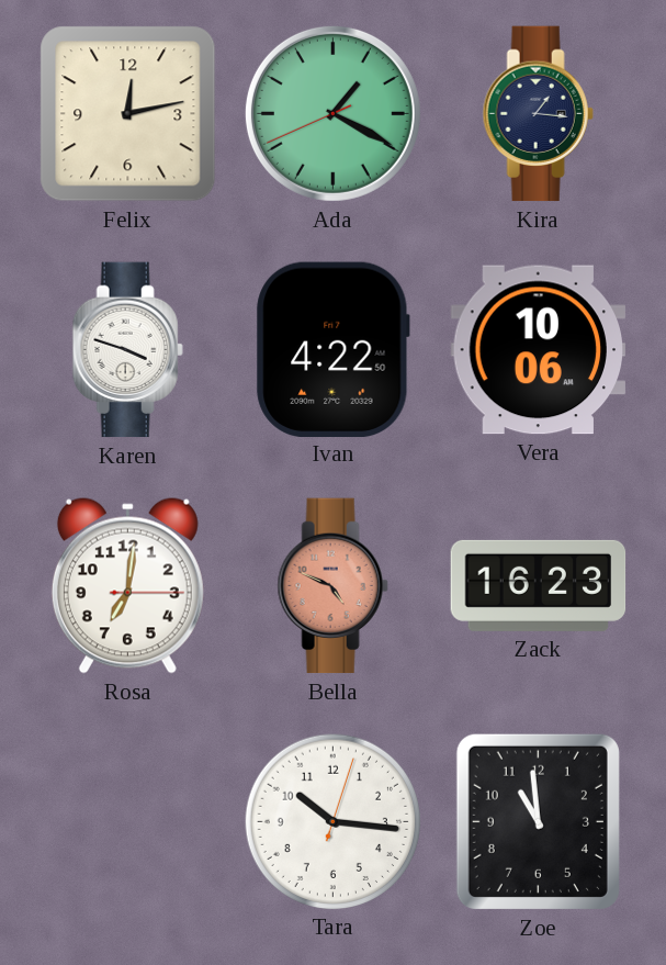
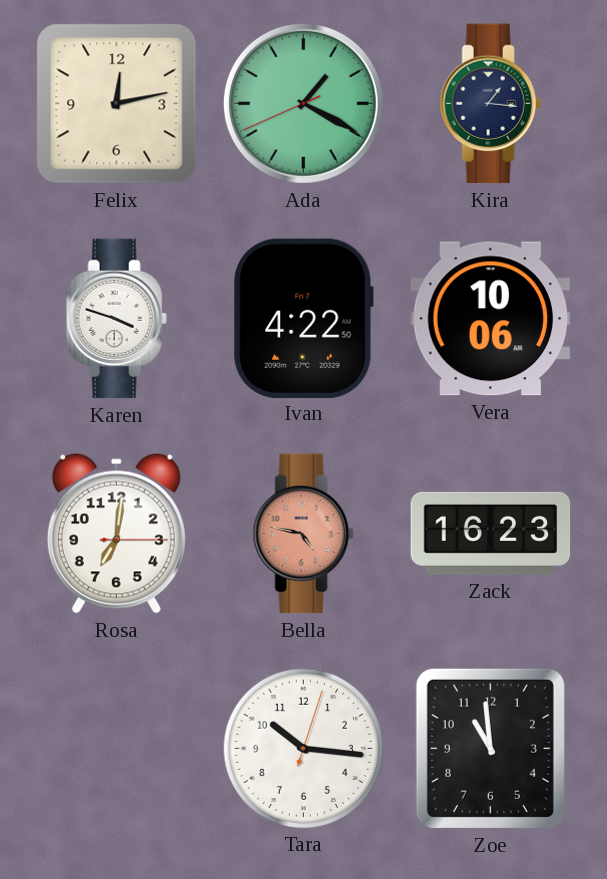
Bella: 4:49 -> 4:47
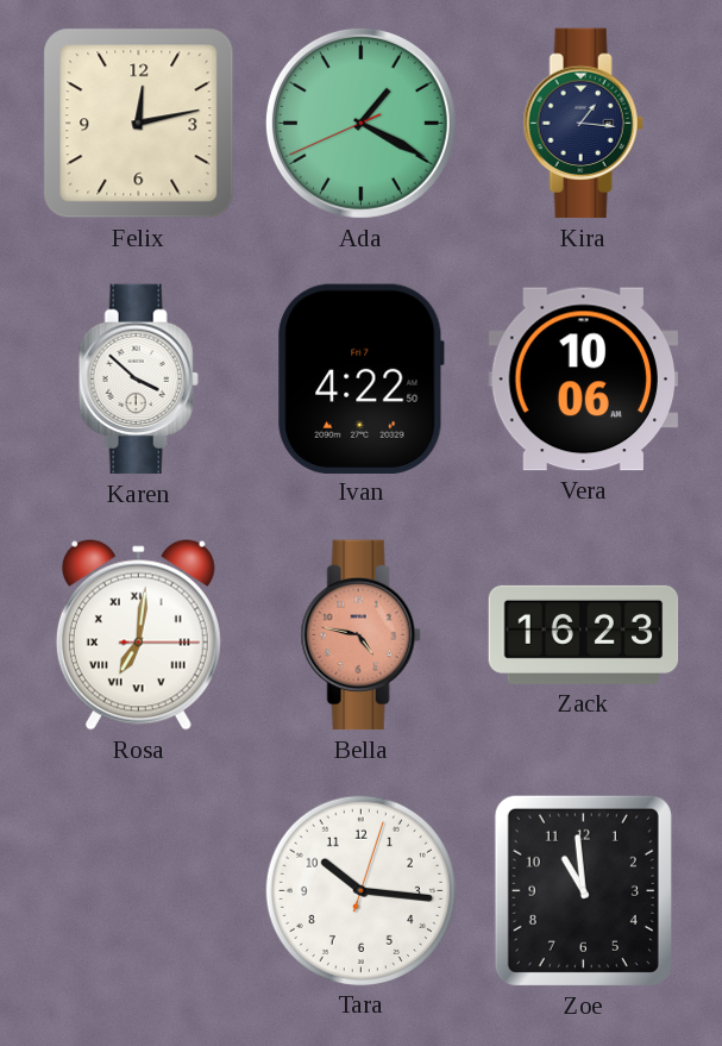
Karen: 3:48 -> 3:52
Rosa numerals: Arabic -> Roman
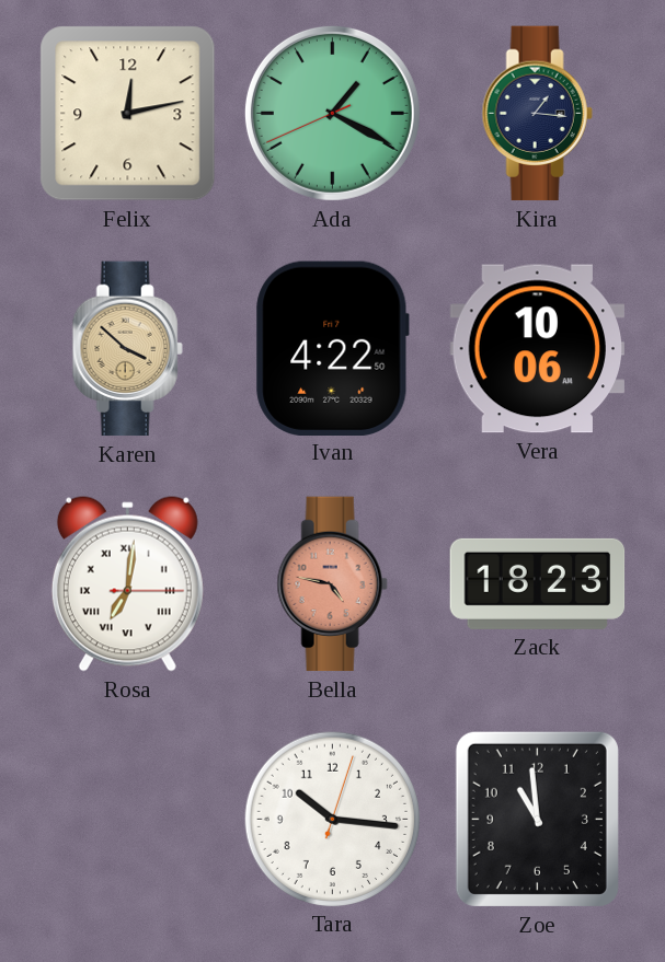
Karen dial: white -> champagne
Zack: 16:23 -> 18:23
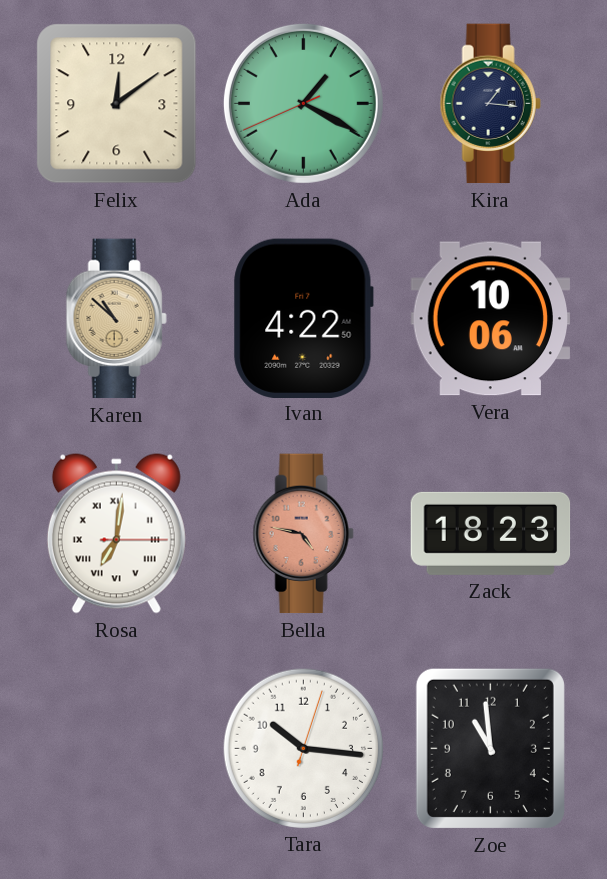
Felix: 12:13 -> 12:09
Karen: 3:52 -> 10:52
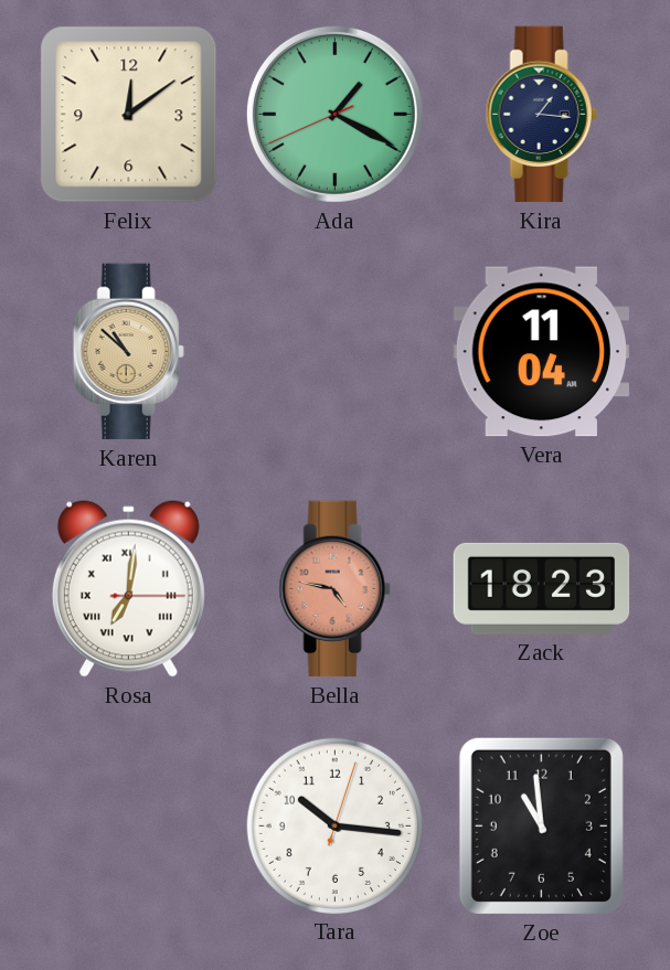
Ivan: 4:22 -> none
Vera: 10:06 -> 11:04
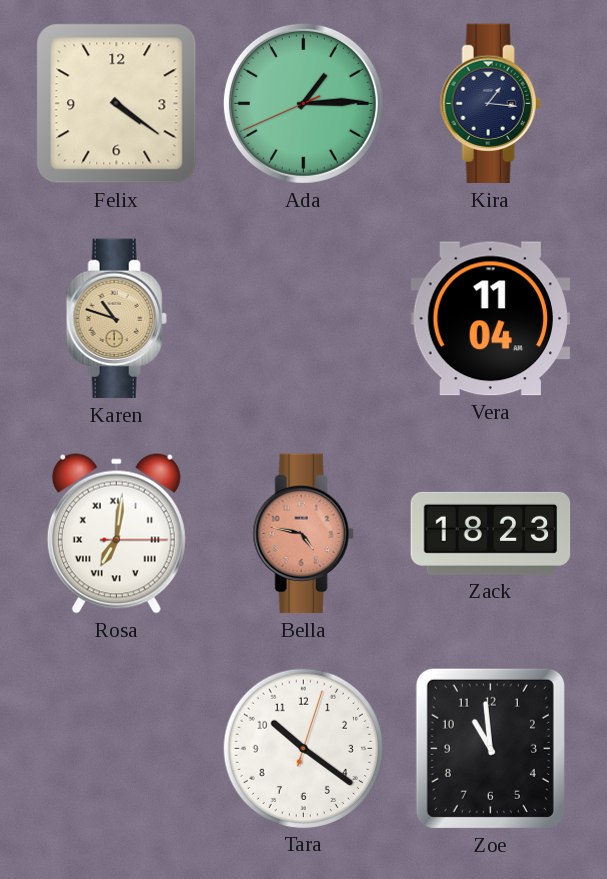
Felix: 12:09 -> 4:21
Ada: 1:19 -> 1:14
Karen: 10:52 -> 10:48
Tara: 10:16 -> 10:21
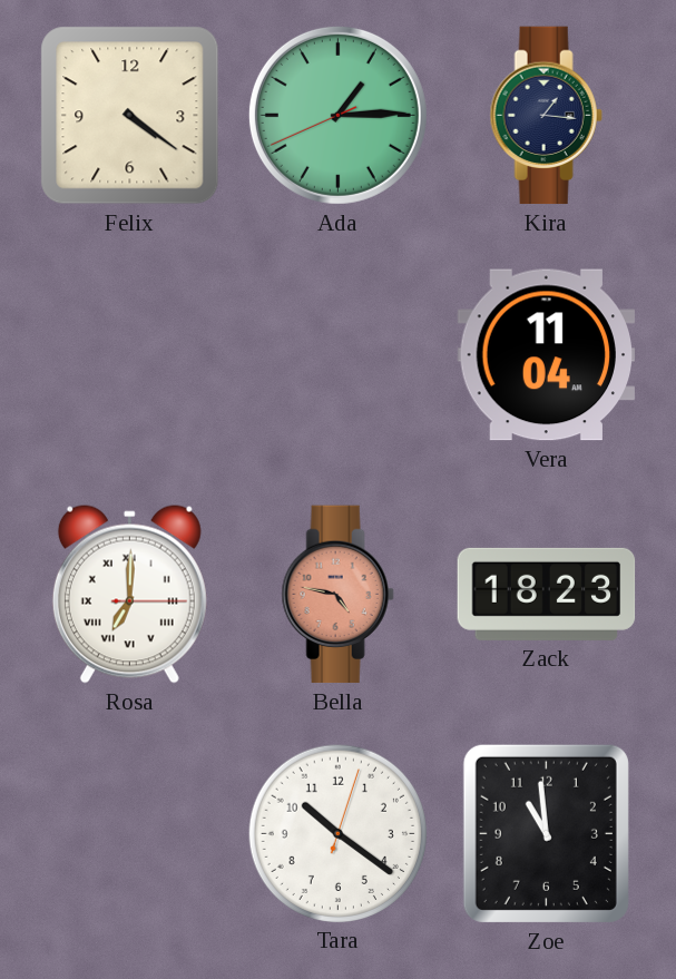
Karen: 10:48 -> none
Rosa: 7:01 -> 7:00
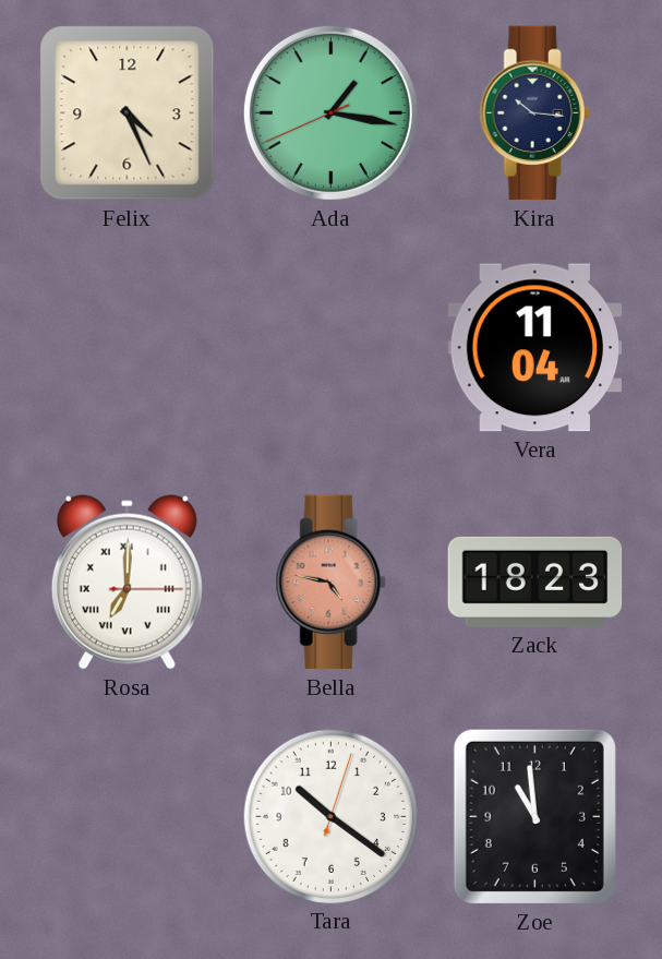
Felix: 4:21 -> 4:26
Ada: 1:14 -> 1:16
Kira: 1:16 -> 10:16
